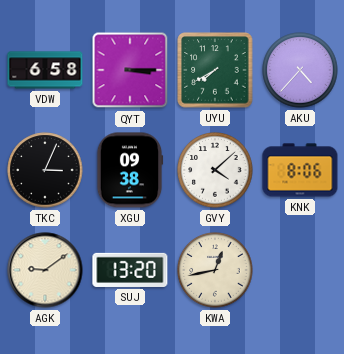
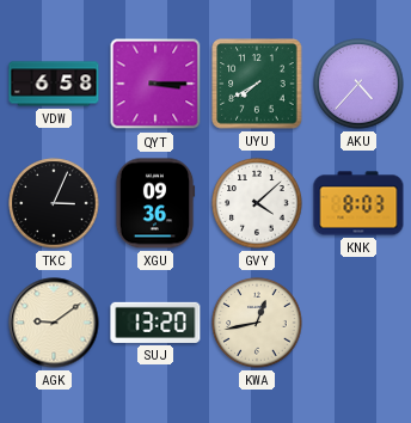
XGU: 09:38 -> 09:36
KNK: 8:06 -> 8:03
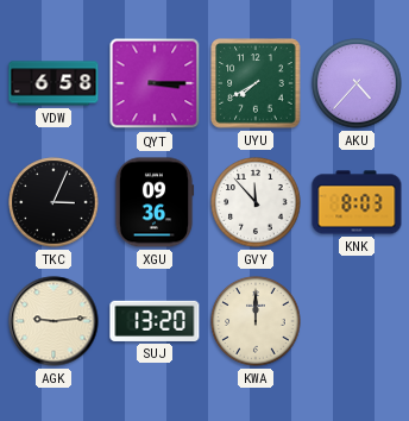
GVY: 4:08 -> 11:53
AGK: 9:09 -> 9:14
KWA: 12:43 -> 12:00
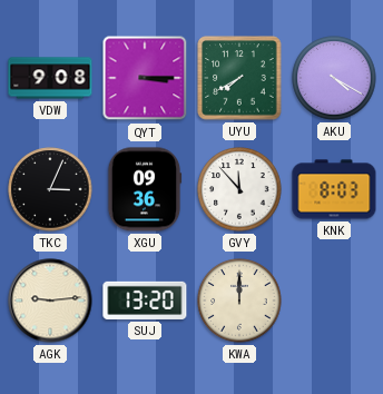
VDW: 6:58 -> 9:08
AKU: 4:37 -> 4:20
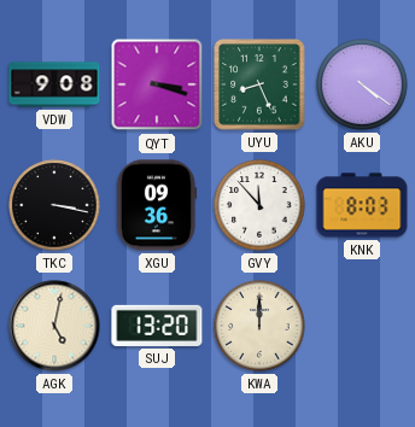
QYT: 3:15 -> 3:18
UYU: 7:40 -> 8:26
AKU: 4:20 -> 4:21
TKC: 3:04 -> 3:17
AGK: 9:14 -> 5:02
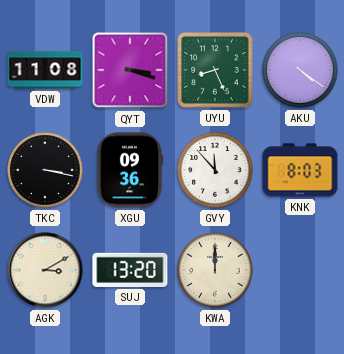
VDW: 9:08 -> 11:08
AGK: 5:02 -> 3:10
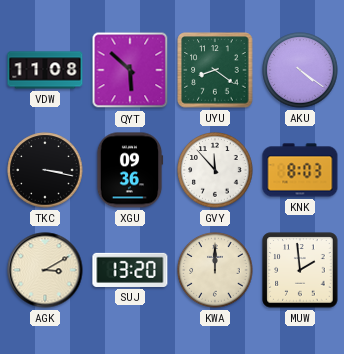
QYT: 3:18 -> 5:52
UYU: 8:26 -> 8:21
MUW: none -> 1:59
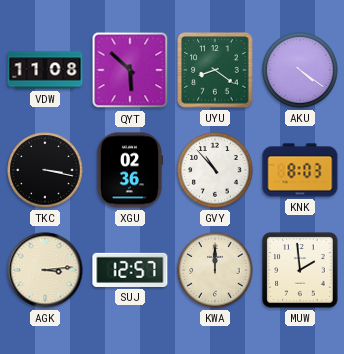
XGU: 09:36 -> 02:36
GVY: 11:53 -> 10:53
AGK: 3:10 -> 3:14
SUJ: 13:20 -> 12:57
